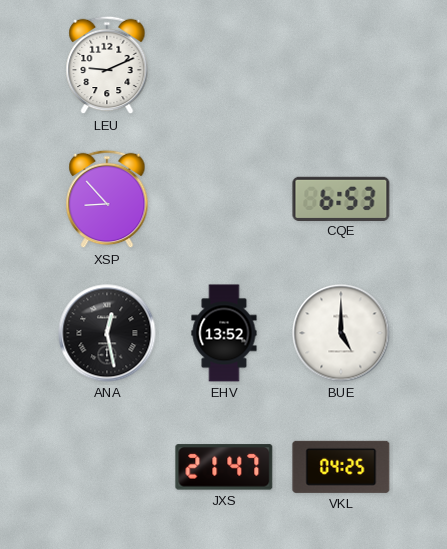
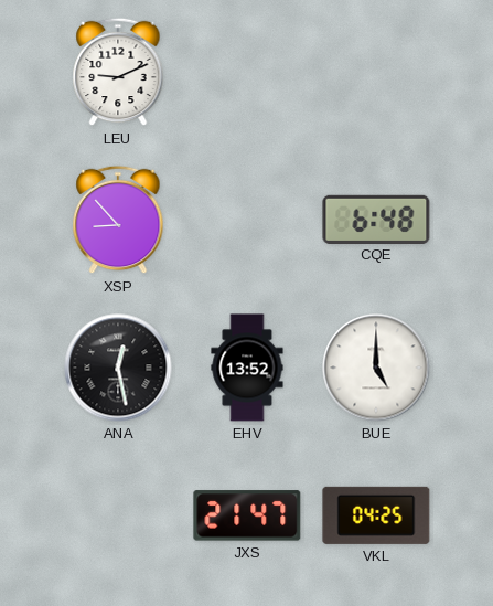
CQE: 6:53 -> 6:48
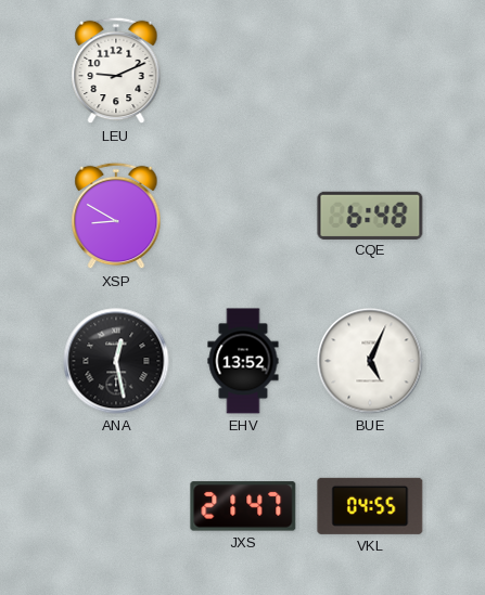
XSP: 8:53 -> 8:50
BUE: 5:00 -> 5:04
VKL: 04:25 -> 04:55
